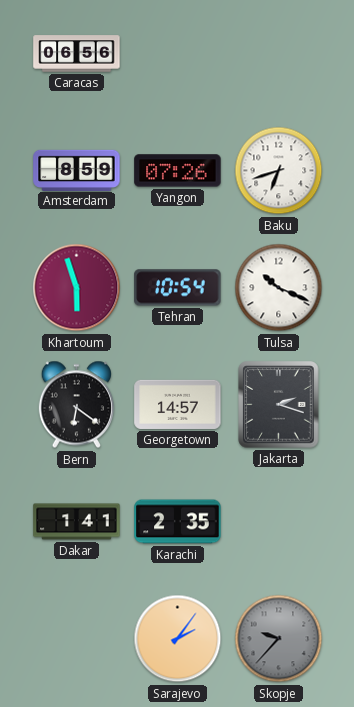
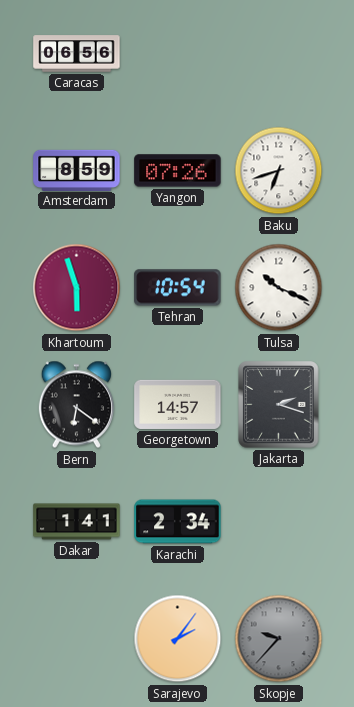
Karachi: 2:35 -> 2:34
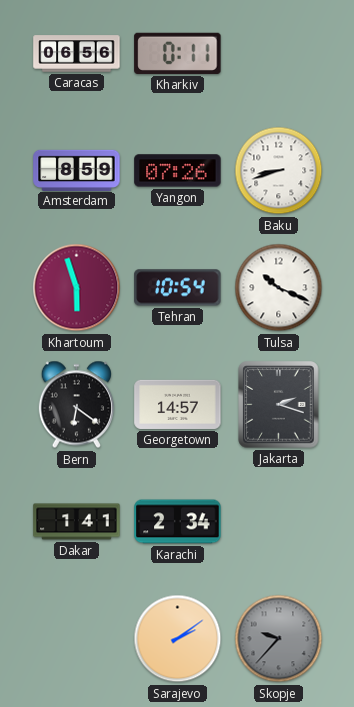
Kharkiv: none -> 0:11
Baku: 6:42 -> 8:42
Sarajevo: 2:06 -> 2:09
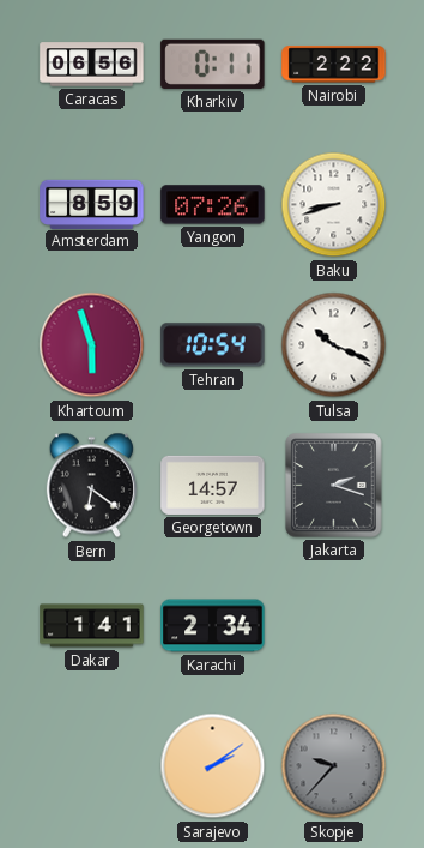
Nairobi: none -> 2:22
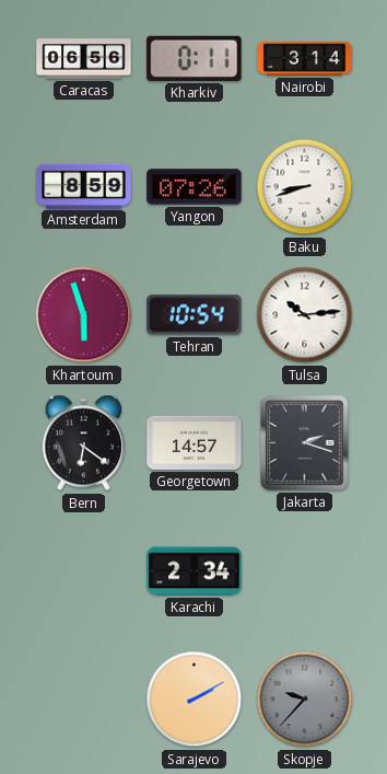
Nairobi: 2:22 -> 3:14
Tulsa: 10:19 -> 10:14
Dakar: 1:41 -> none
Sarajevo: 2:09 -> 2:10
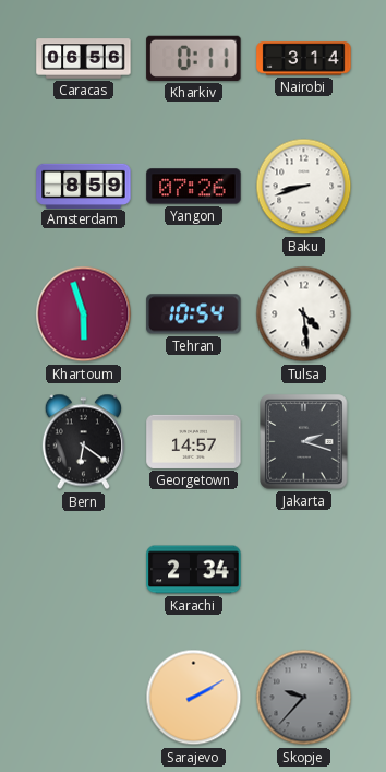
Tulsa: 10:14 -> 4:29
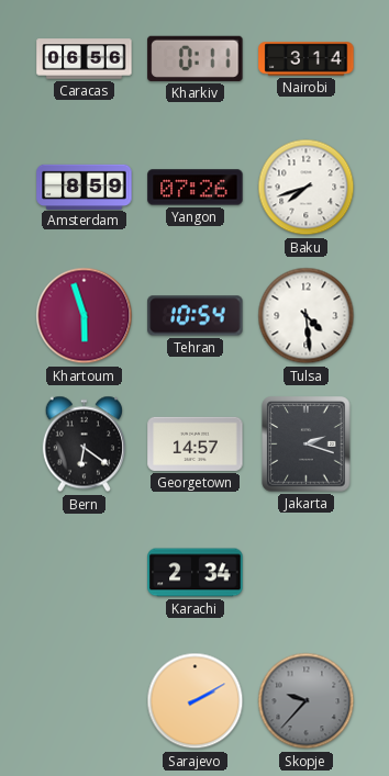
Baku: 8:42 -> 7:42
